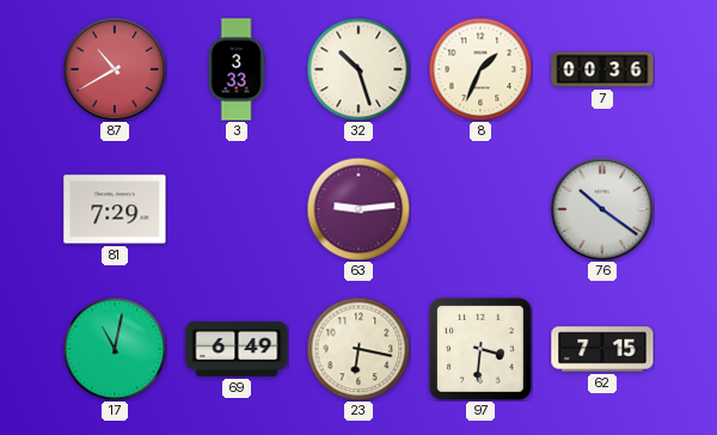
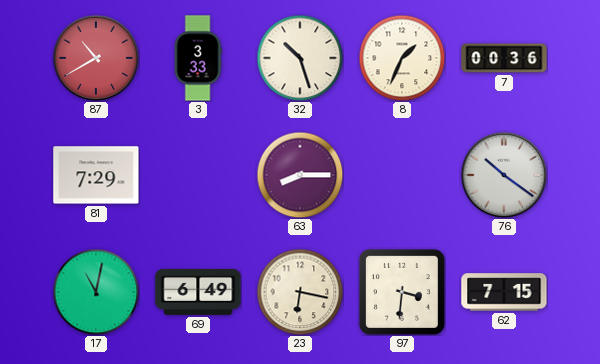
63: 9:14 -> 8:15
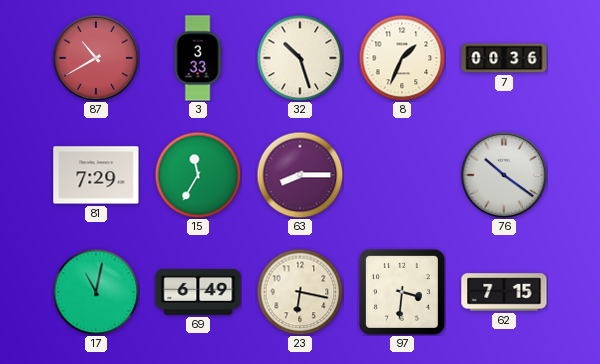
15: none -> 11:35
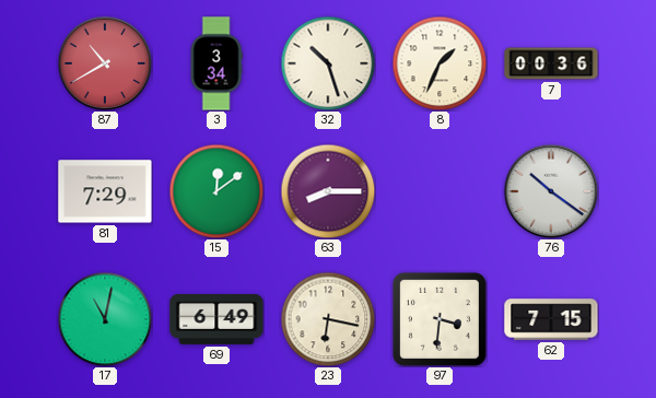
3: 3:33 -> 3:34
15: 11:35 -> 12:09
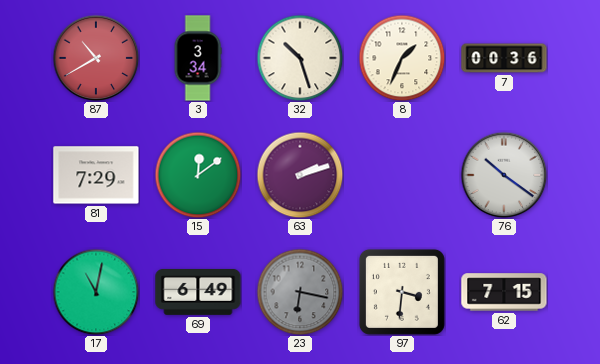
63: 8:15 -> 2:12
23 dial: cream -> grey
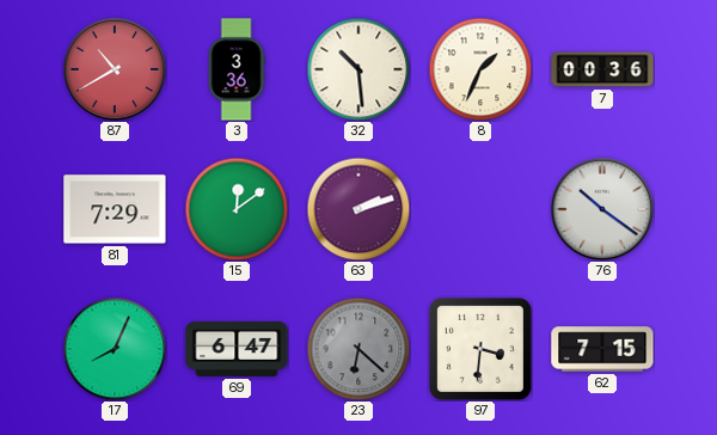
3: 3:34 -> 3:36
32: 10:27 -> 10:29
17: 11:02 -> 8:04
69: 6:49 -> 6:47
23: 6:17 -> 6:22
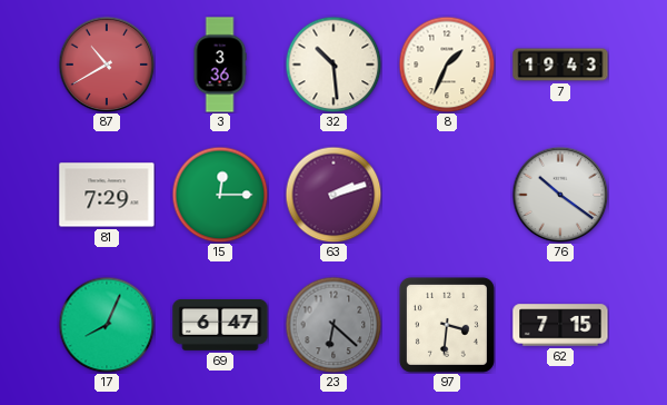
7: 00:36 -> 19:43
15: 12:09 -> 12:15
